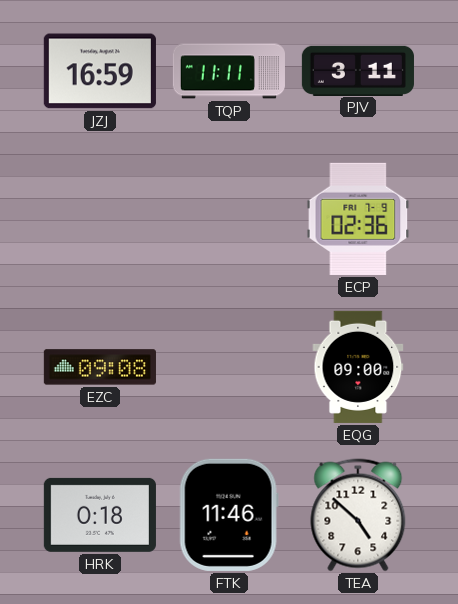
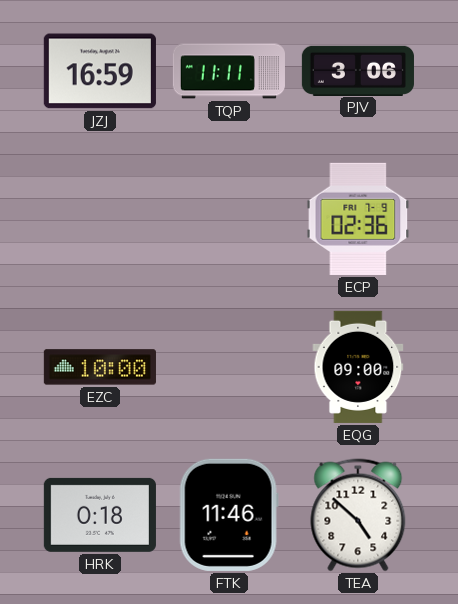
PJV: 3:11 -> 3:06
EZC: 09:08 -> 10:00
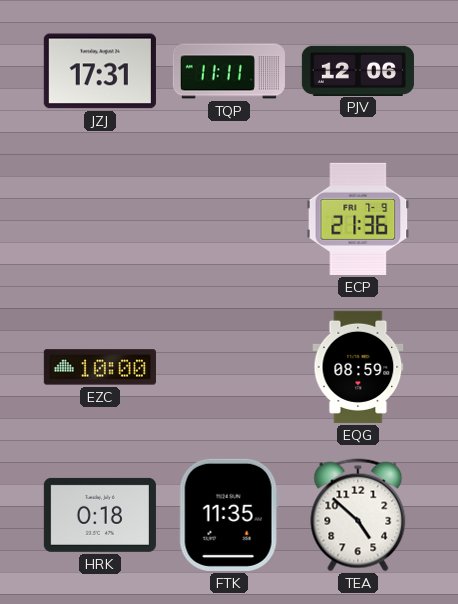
JZJ: 16:59 -> 17:31
PJV: 3:06 -> 12:06
ECP: 02:36 -> 21:36
EQG: 09:00 -> 08:59
FTK: 11:46 -> 11:35
